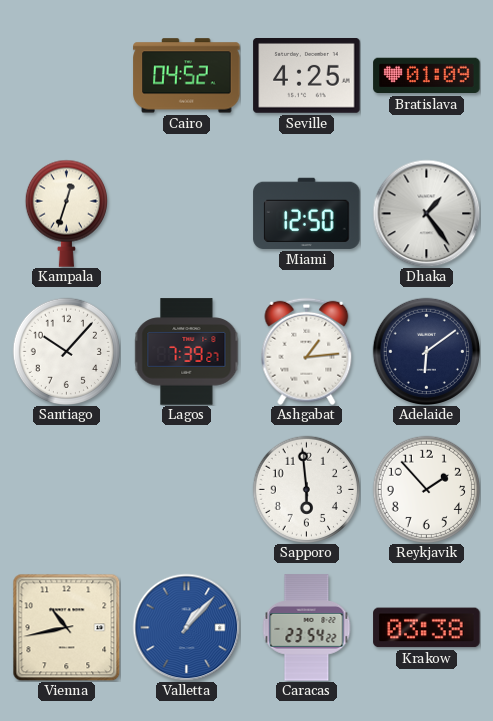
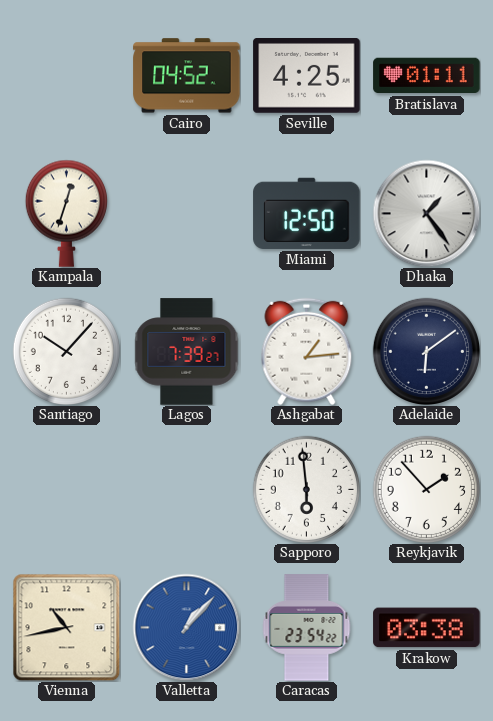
Bratislava: 01:09 -> 01:11
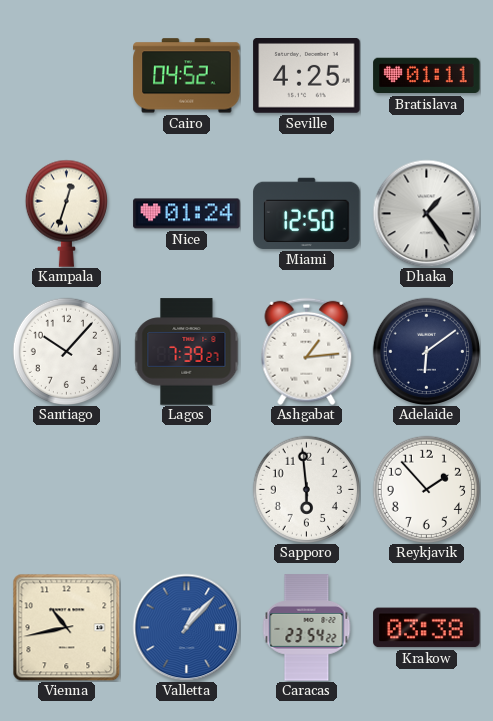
Nice: none -> 01:24
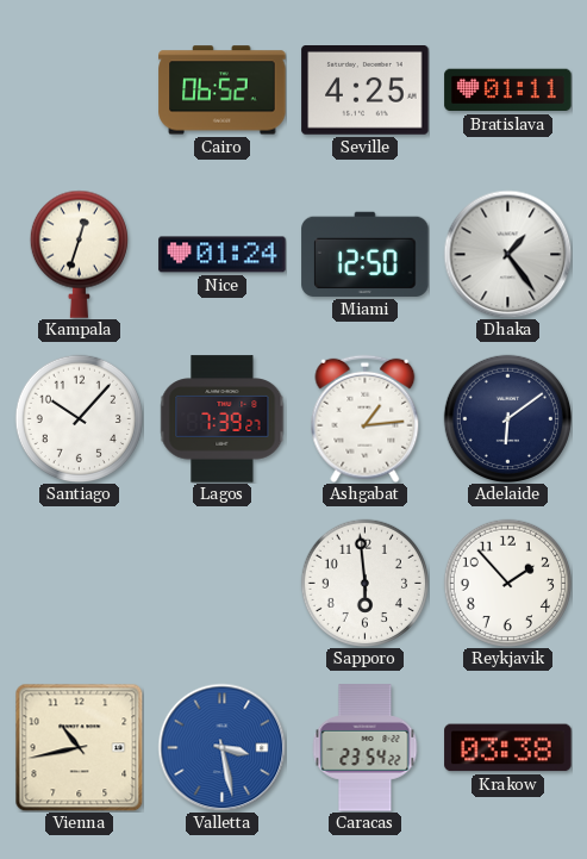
Cairo: 04:52 -> 06:52
Valletta: 1:07 -> 3:28
